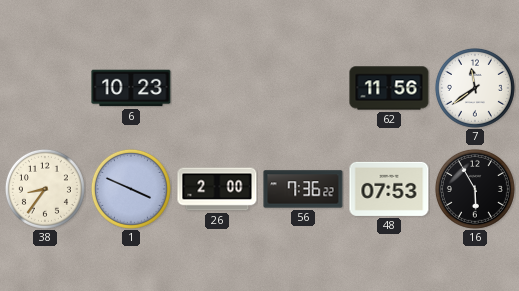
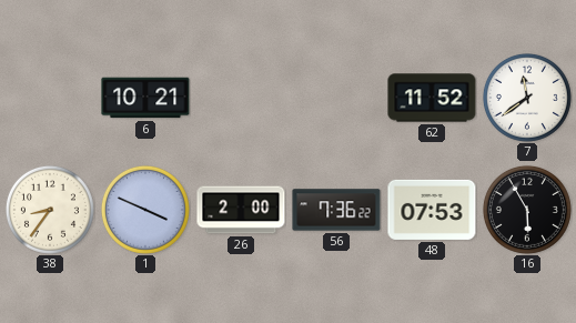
6: 10:23 -> 10:21
62: 11:56 -> 11:52
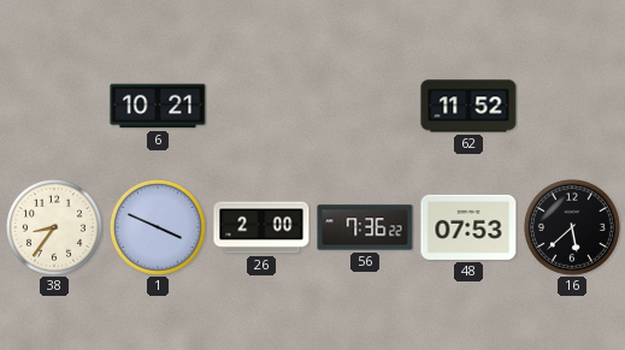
7: 11:39 -> none
16: 5:55 -> 5:38
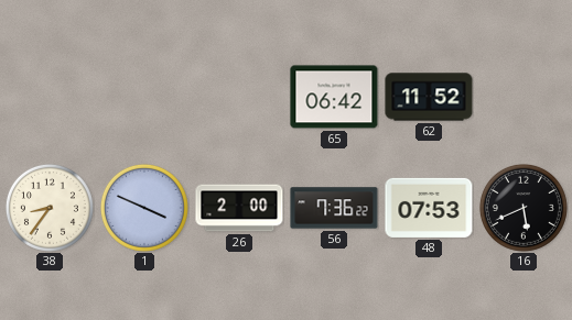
6: 10:21 -> none
65: none -> 06:42
16: 5:38 -> 5:41
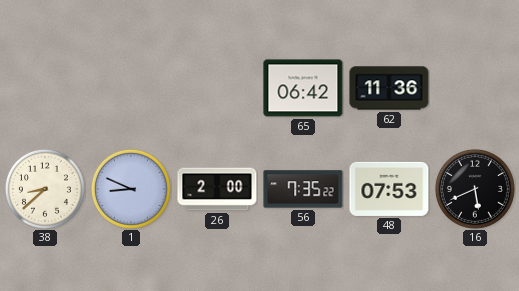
62: 11:52 -> 11:36
38: 8:36 -> 8:38
1: 3:49 -> 8:49
56: 7:36 -> 7:35
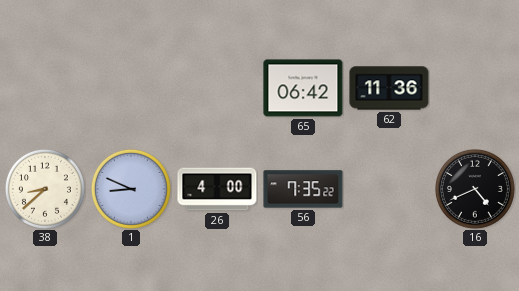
26: 2:00 -> 4:00
48: 07:53 -> none
16: 5:41 -> 4:41
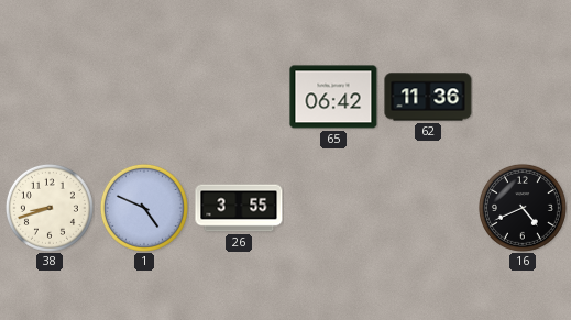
38: 8:38 -> 8:42
1: 8:49 -> 4:49
26: 4:00 -> 3:55
56: 7:35 -> none
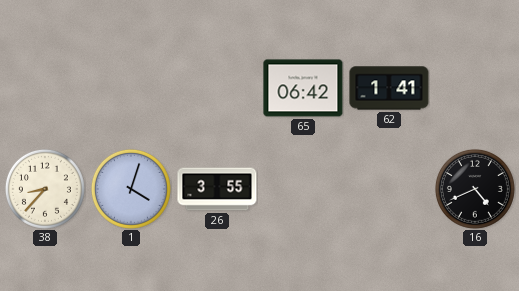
62: 11:36 -> 1:41
38: 8:42 -> 8:37
1: 4:49 -> 4:03
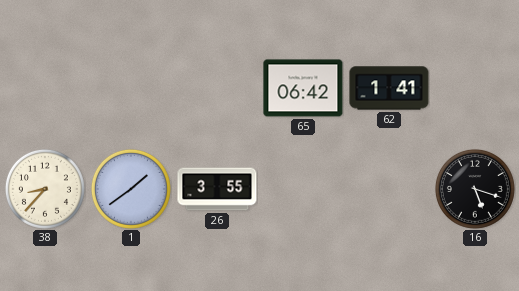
1: 4:03 -> 1:39
16: 4:41 -> 5:18
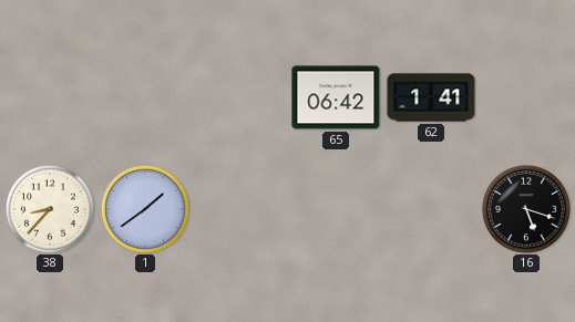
26: 3:55 -> none
